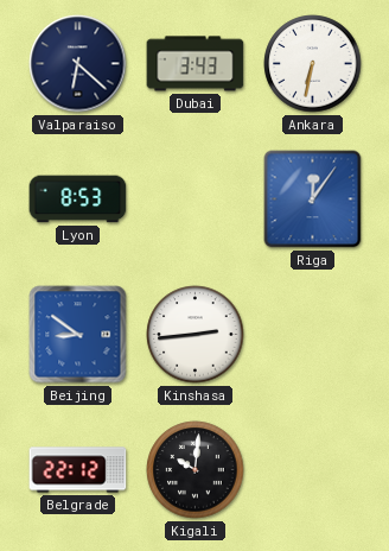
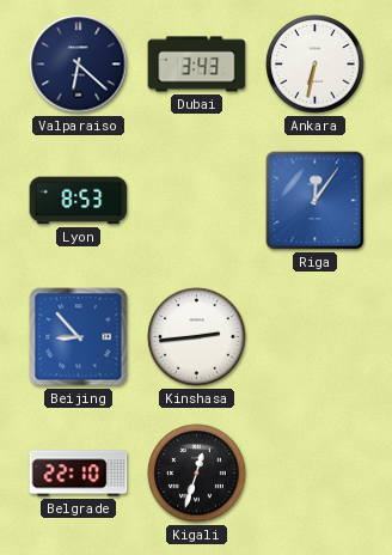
Beijing: 8:51 -> 8:53
Belgrade: 22:12 -> 22:10
Kigali: 10:01 -> 12:33
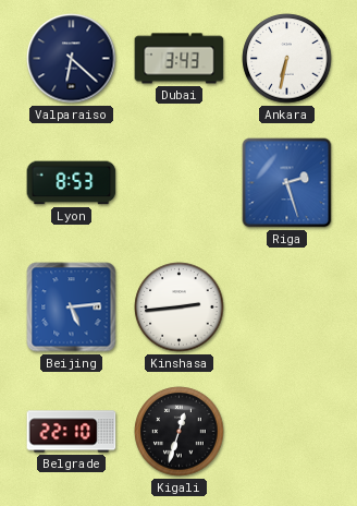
Riga: 12:06 -> 2:27
Beijing: 8:53 -> 5:14
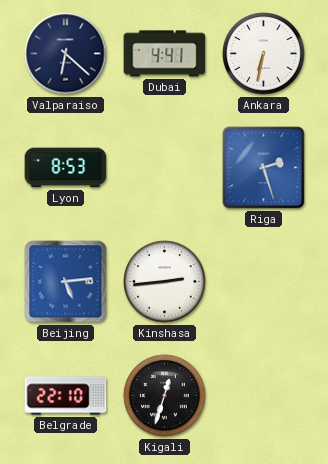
Dubai: 3:43 -> 4:41
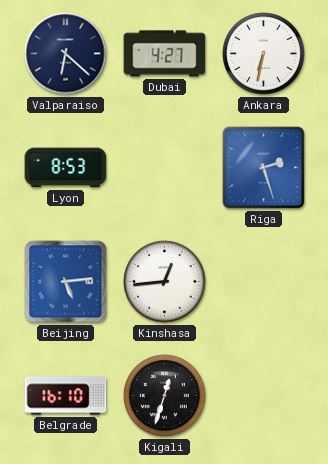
Dubai: 4:41 -> 4:27
Kinshasa: 2:44 -> 12:44
Belgrade: 22:10 -> 16:10
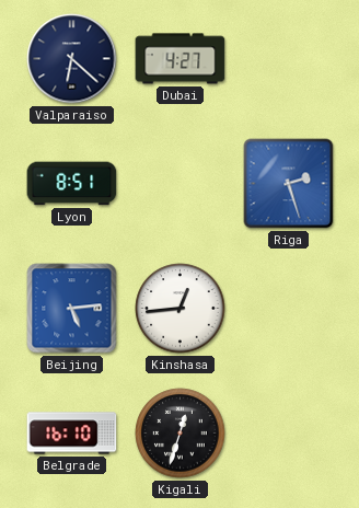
Ankara: 6:32 -> none
Lyon: 8:53 -> 8:51
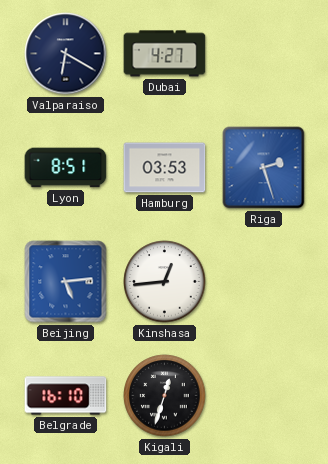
Valparaiso: 6:22 -> 6:20
Hamburg: none -> 03:53
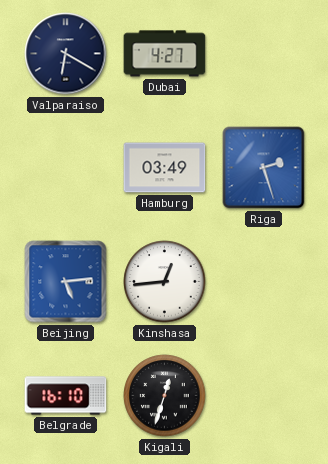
Lyon: 8:51 -> none
Hamburg: 03:53 -> 03:49
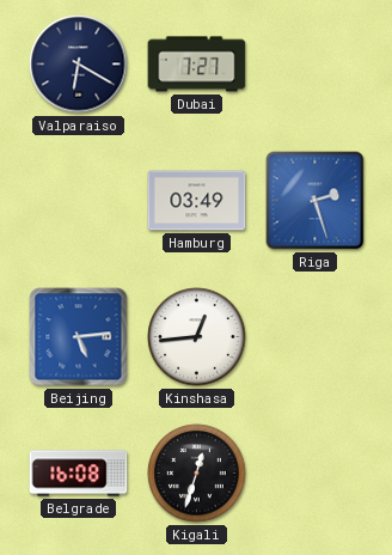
Dubai: 4:27 -> 7:27
Belgrade: 16:10 -> 16:08
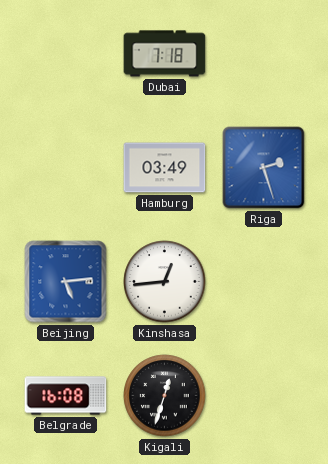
Valparaiso: 6:20 -> none
Dubai: 7:27 -> 7:18
